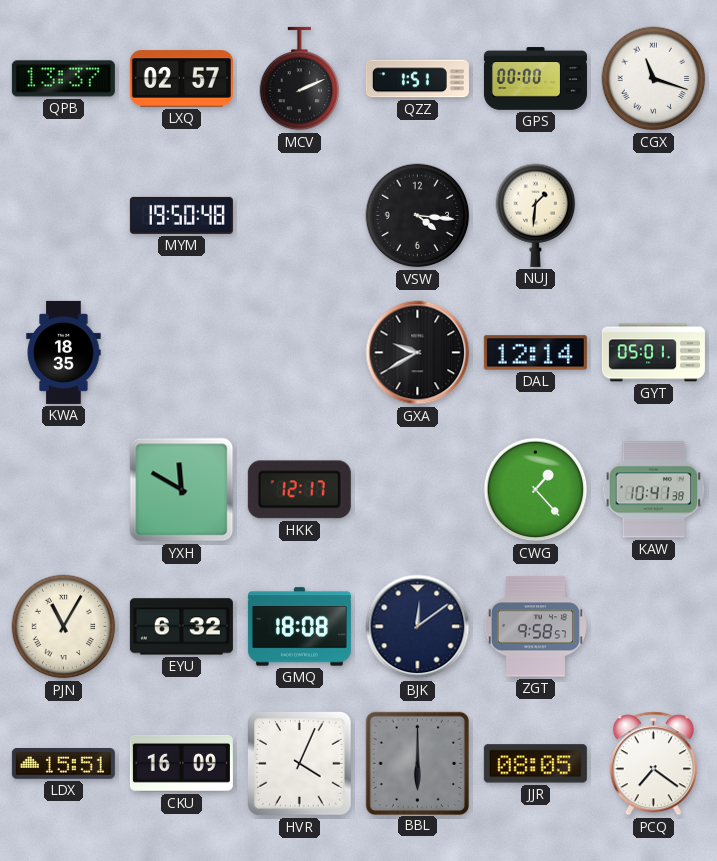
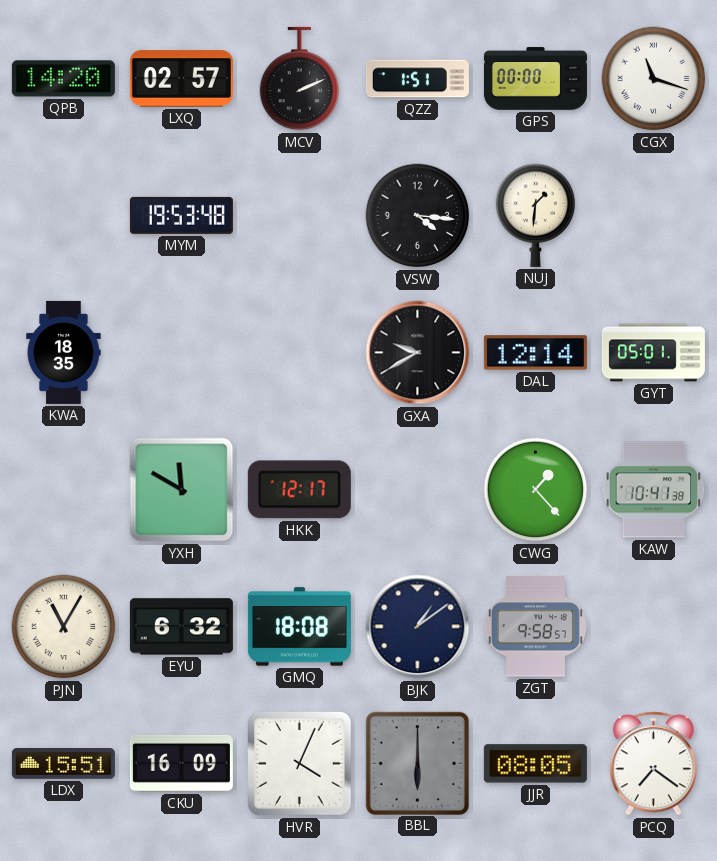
QPB: 13:37 -> 14:20
MYM: 19:50 -> 19:53
BJK: 12:09 -> 1:09
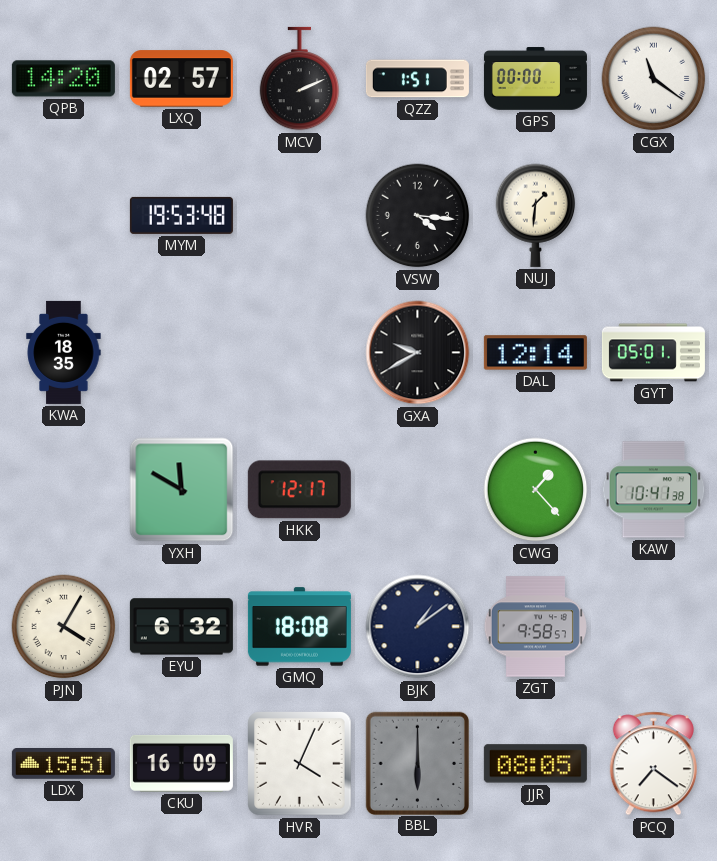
CGX: 11:18 -> 11:21
PJN: 11:05 -> 4:05
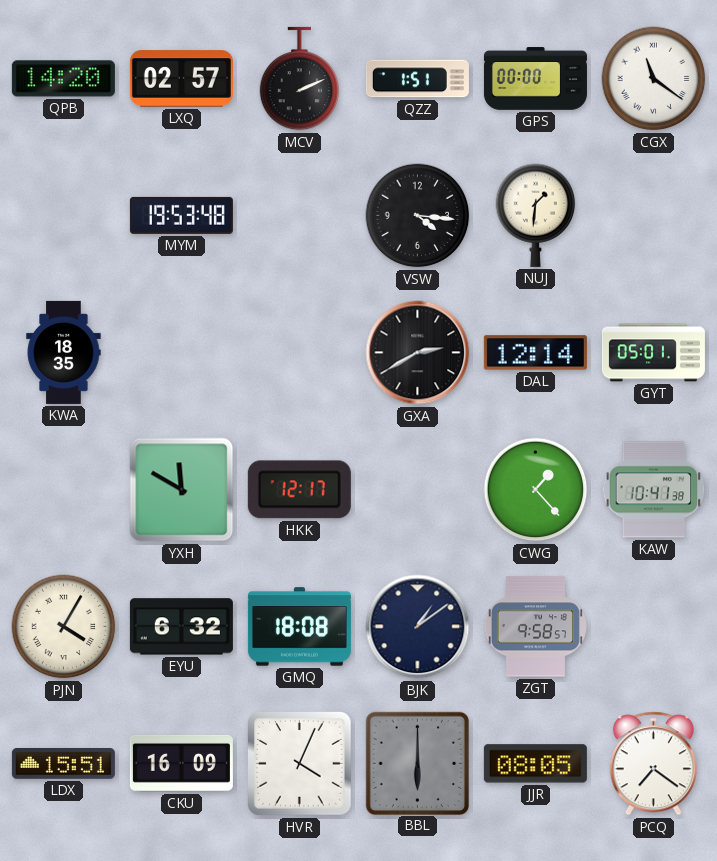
GXA: 9:40 -> 2:40
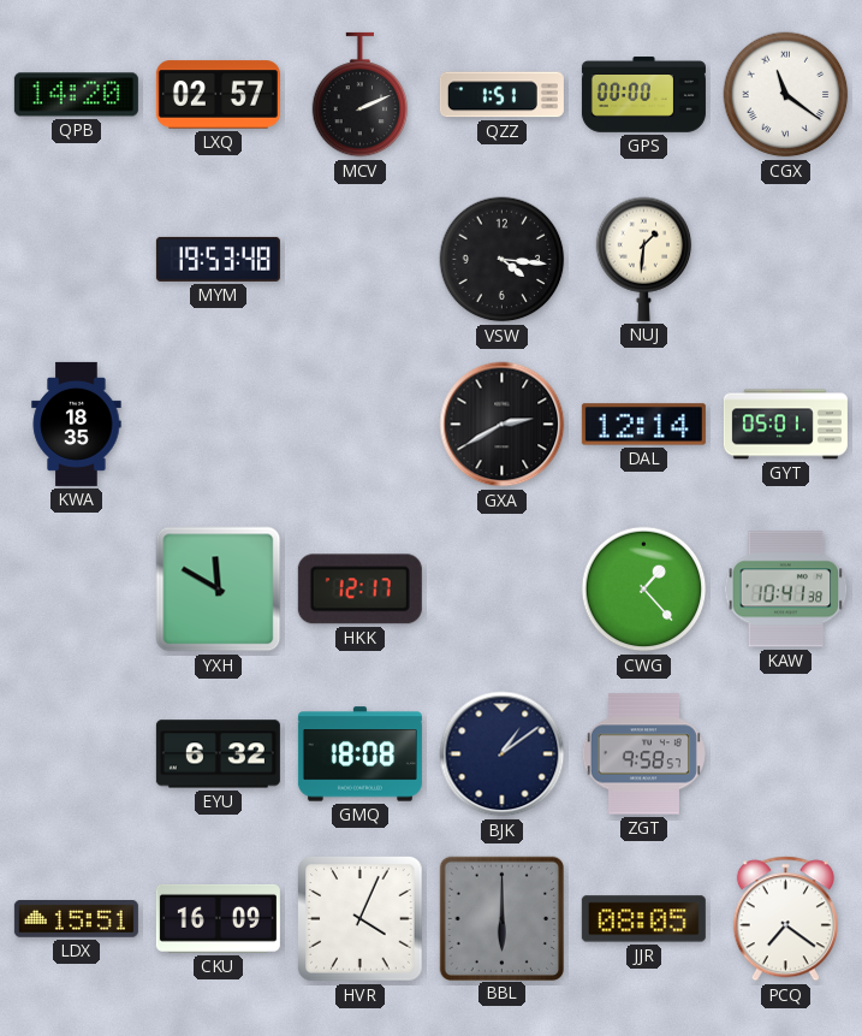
PJN: 4:05 -> none
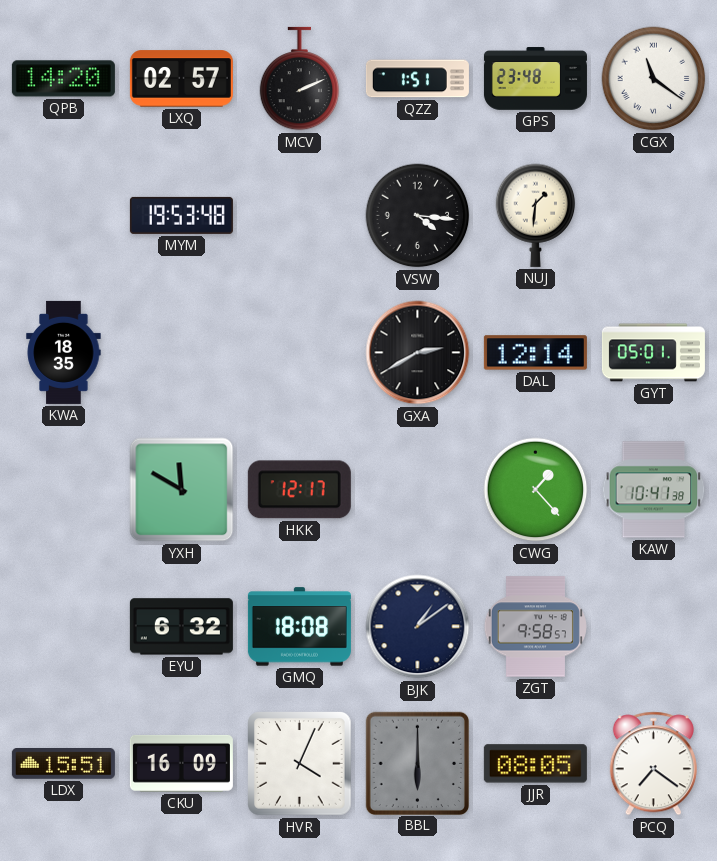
GPS: 00:00 -> 23:48
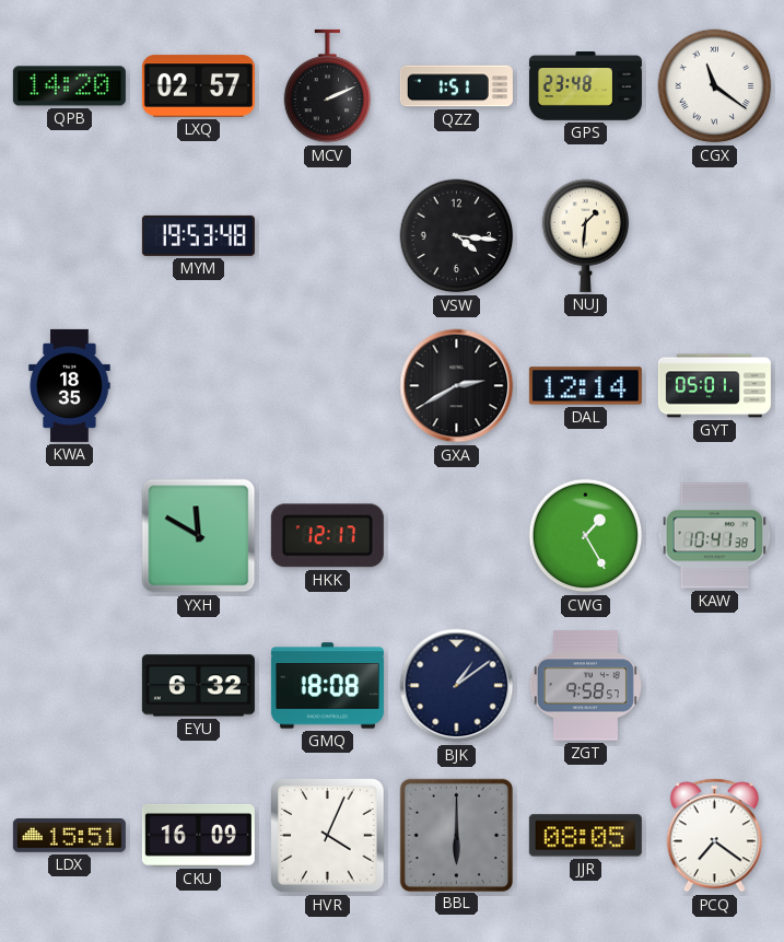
CWG: 1:23 -> 1:25
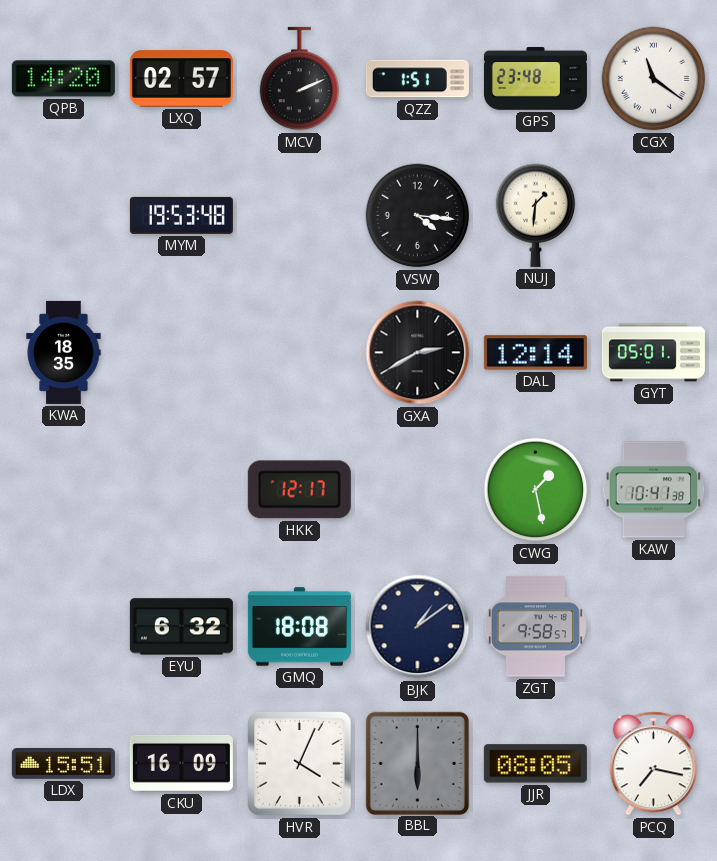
YXH: 11:50 -> none
CWG: 1:25 -> 1:28
PCQ: 7:21 -> 7:17
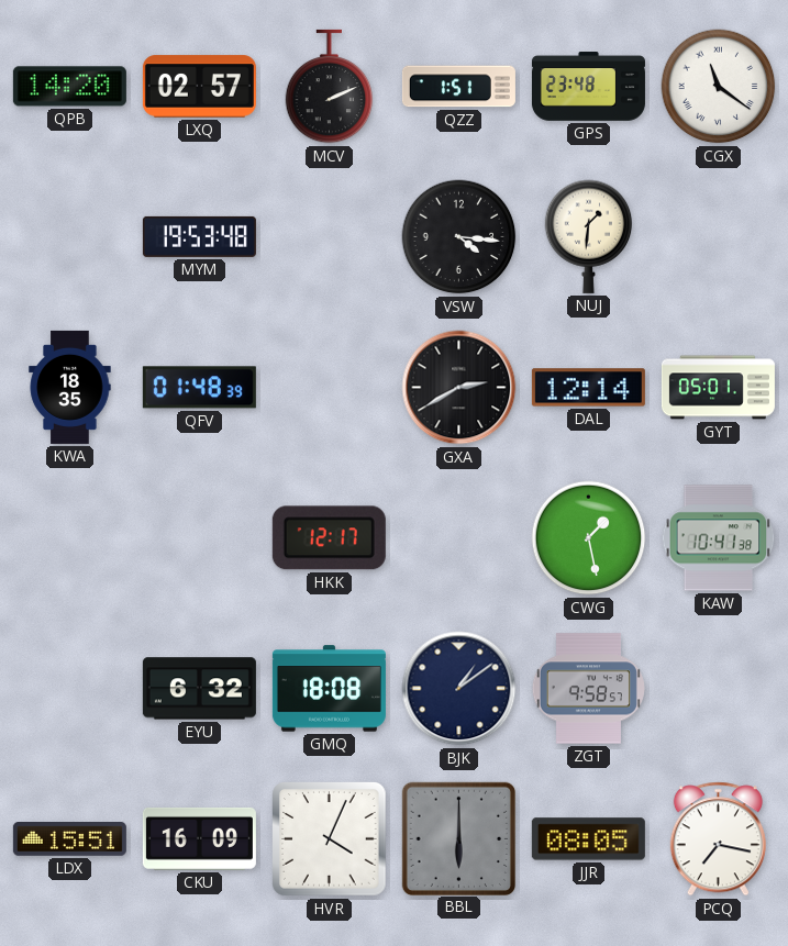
QFV: none -> 01:48
